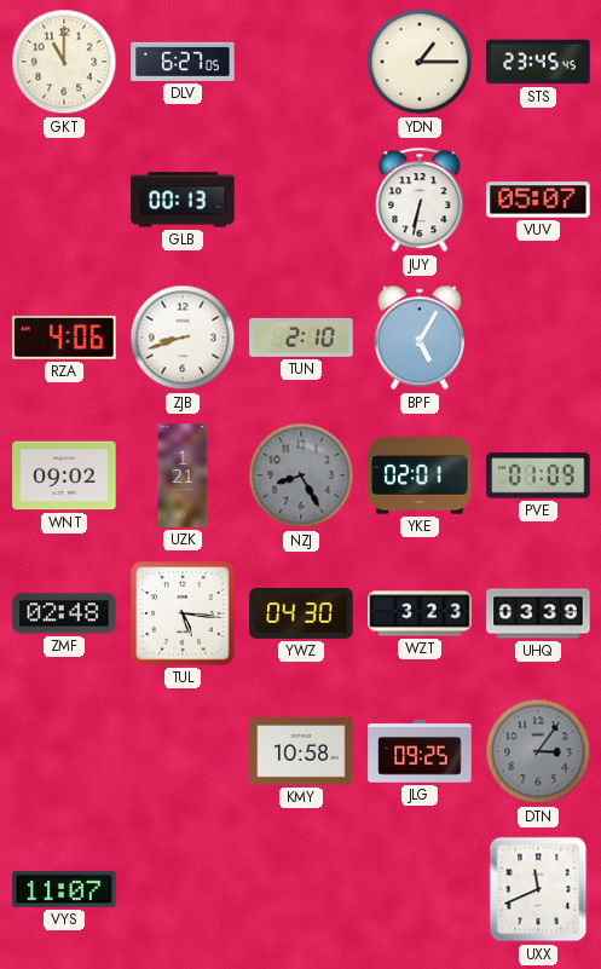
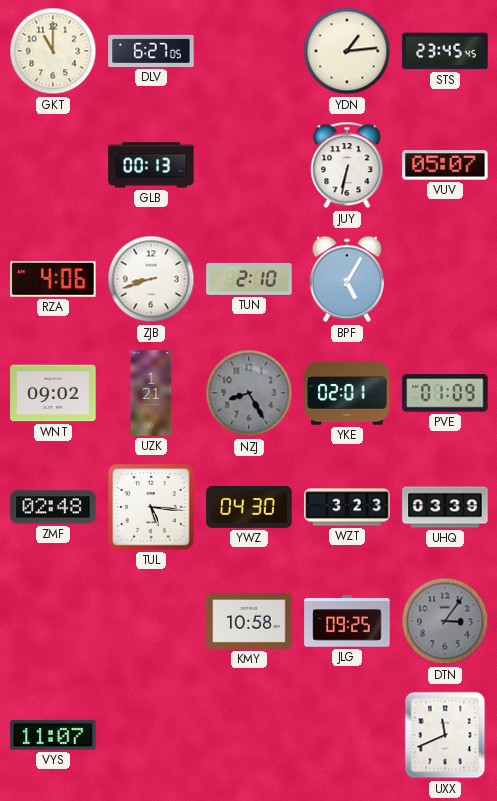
YDN: 1:15 -> 1:14
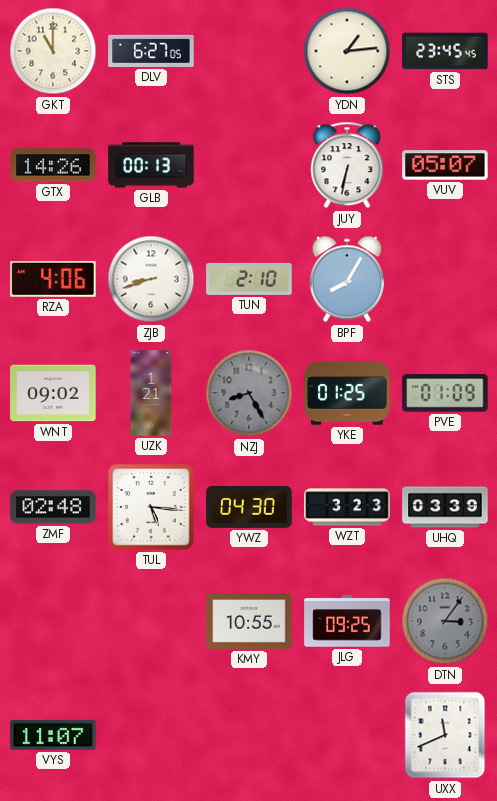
GTX: none -> 14:26
BPF: 5:05 -> 8:05
YKE: 02:01 -> 01:25
KMY: 10:58 -> 10:55
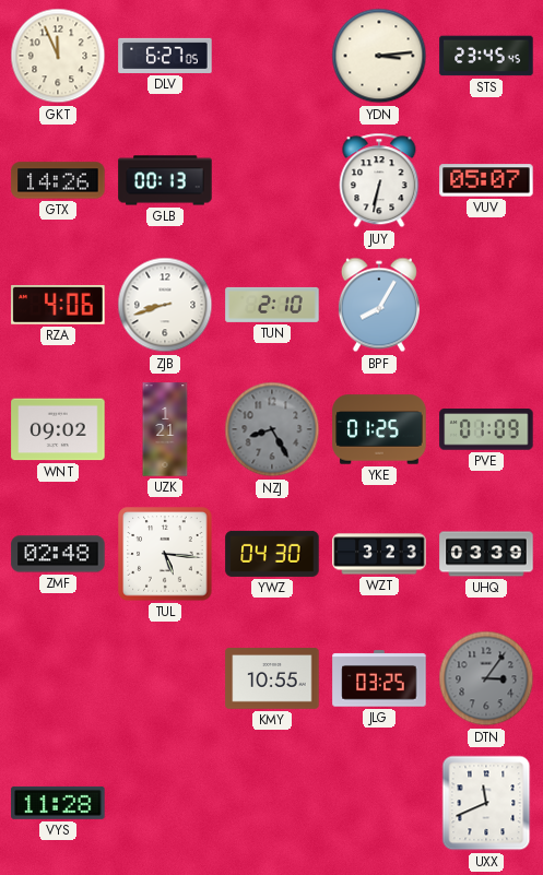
GKT: 11:00 -> 11:56
YDN: 1:14 -> 3:14
JLG: 09:25 -> 03:25
VYS: 11:07 -> 11:28
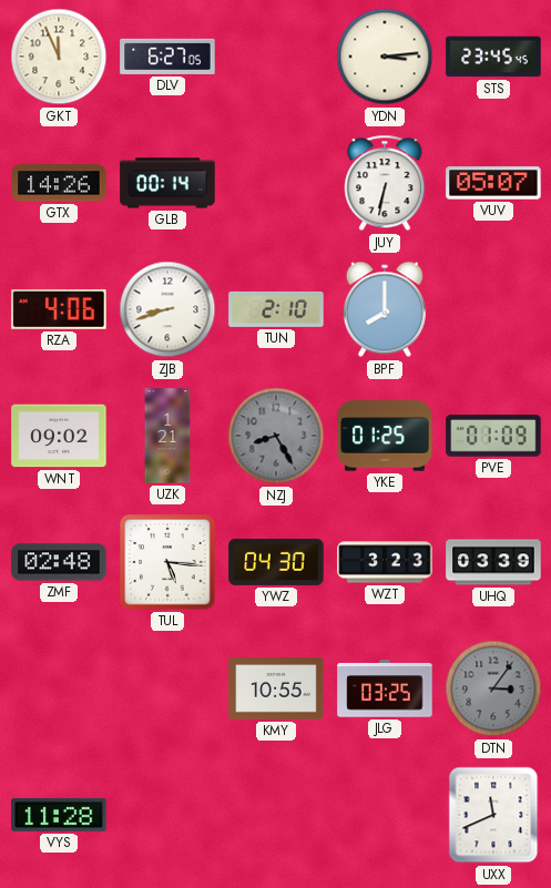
GLB: 00:13 -> 00:14
BPF: 8:05 -> 8:00
